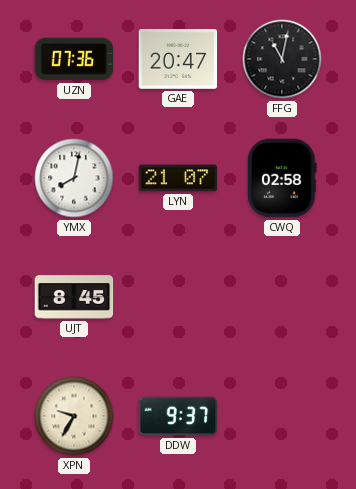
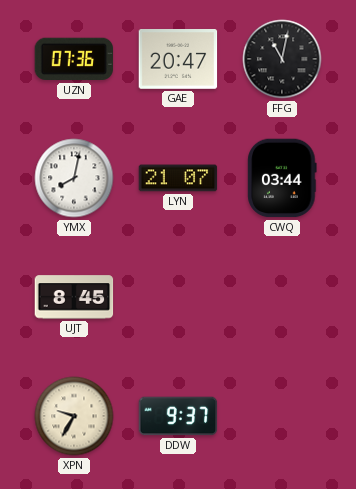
CWQ: 02:58 -> 03:44
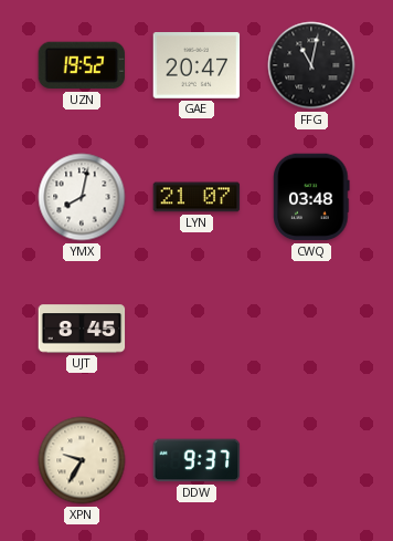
UZN: 07:36 -> 19:52
CWQ: 03:44 -> 03:48
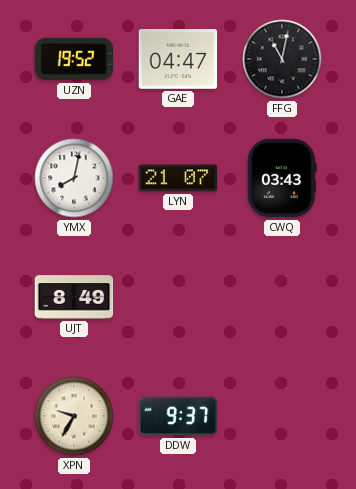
GAE: 20:47 -> 04:47
CWQ: 03:48 -> 03:43
UJT: 8:45 -> 8:49
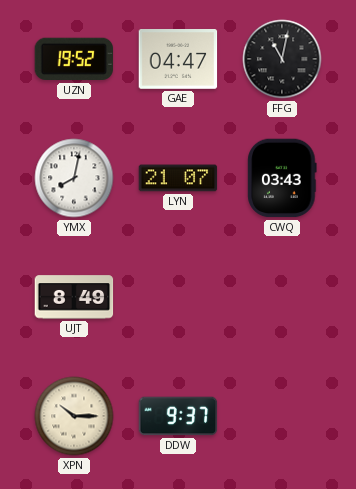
XPN: 9:35 -> 10:15
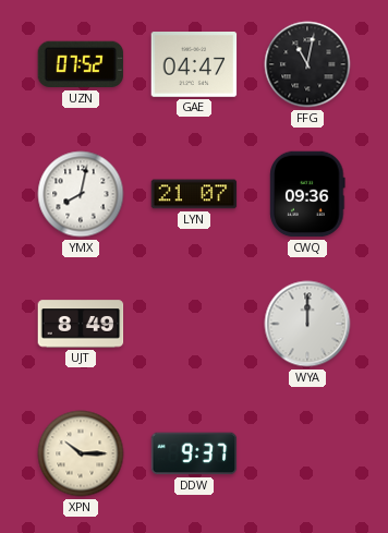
UZN: 19:52 -> 07:52
CWQ: 03:43 -> 09:36
WYA: none -> 12:00
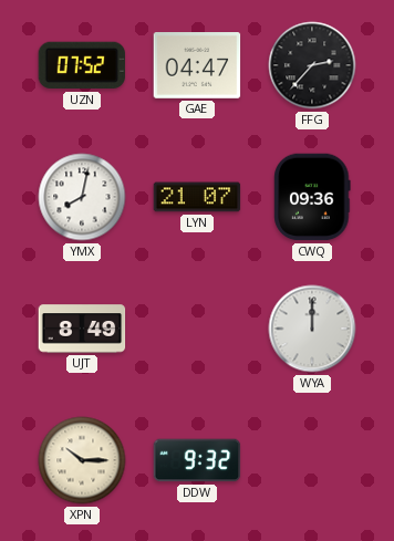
FFG: 11:02 -> 2:37
DDW: 9:37 -> 9:32
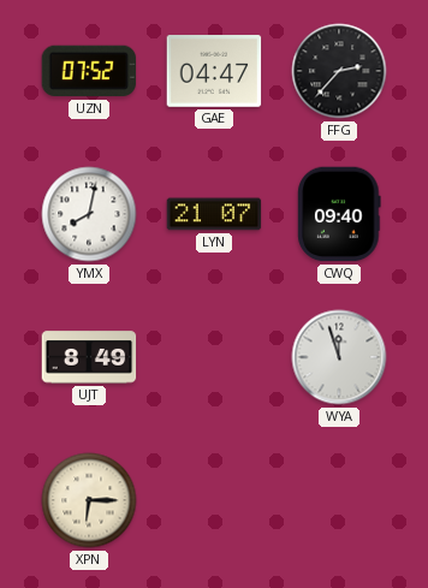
CWQ: 09:36 -> 09:40
WYA: 12:00 -> 11:57
XPN: 10:15 -> 6:15
DDW: 9:32 -> none
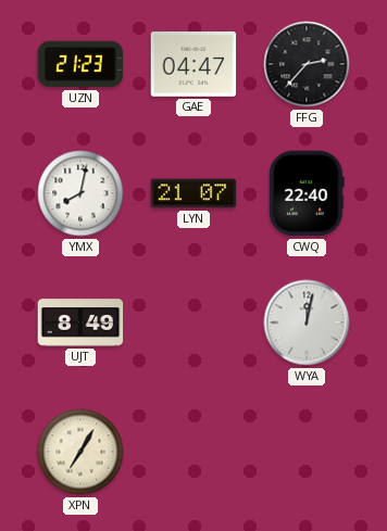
UZN: 07:52 -> 21:23
CWQ: 09:40 -> 22:40
WYA: 11:57 -> 12:02
XPN: 6:15 -> 7:05
